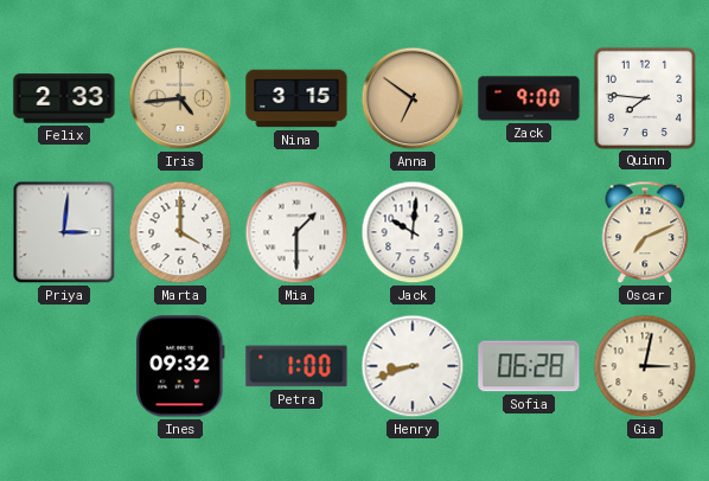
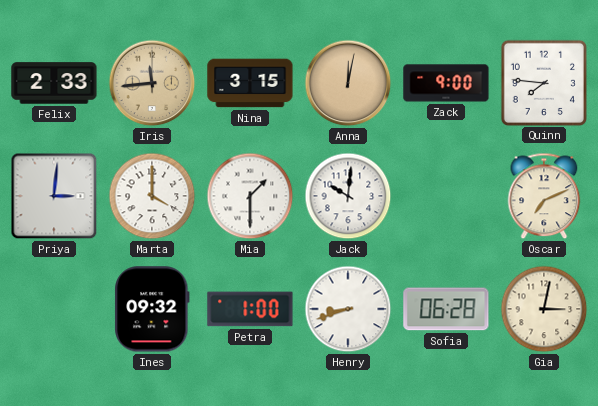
Iris: 4:44 -> 11:44
Anna: 6:51 -> 12:02
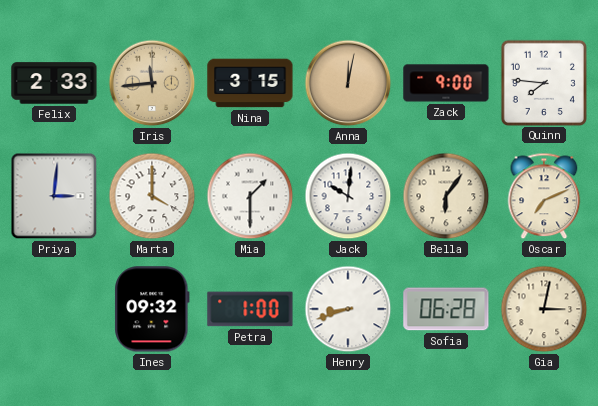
Bella: none -> 6:06
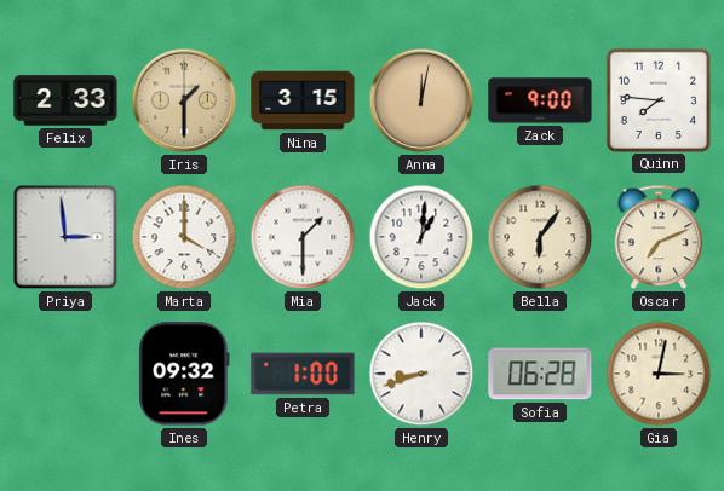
Iris: 11:44 -> 1:30
Priya: 3:01 -> 2:59
Jack: 10:01 -> 1:01
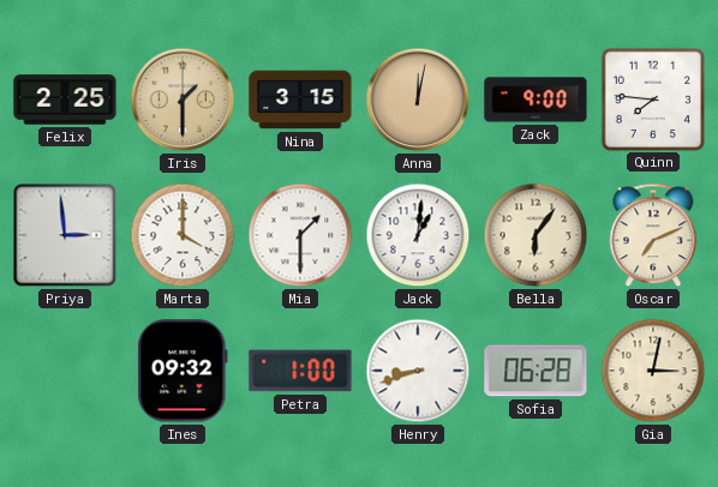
Felix: 2:33 -> 2:25
